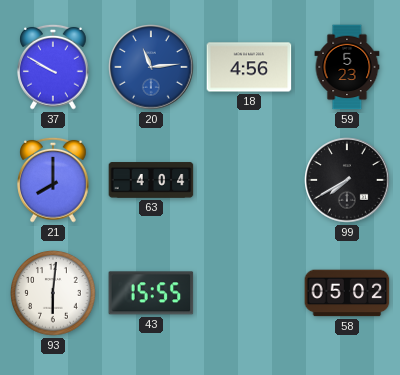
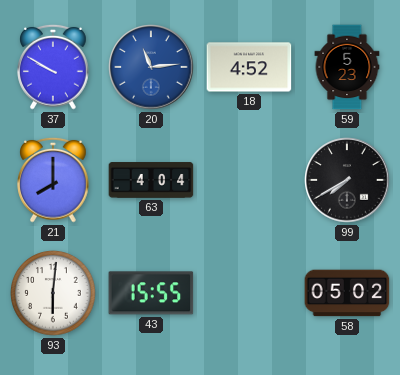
18: 4:56 -> 4:52
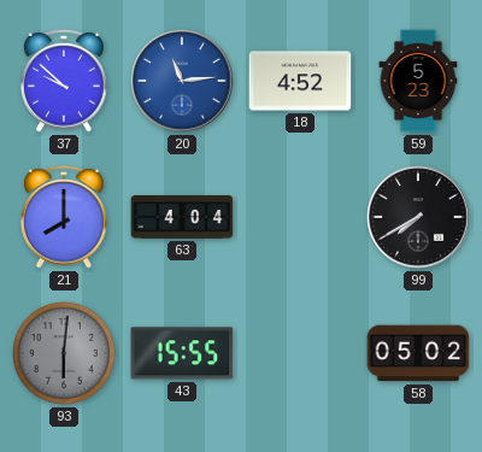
37: 9:50 -> 9:52
93 dial: white -> grey
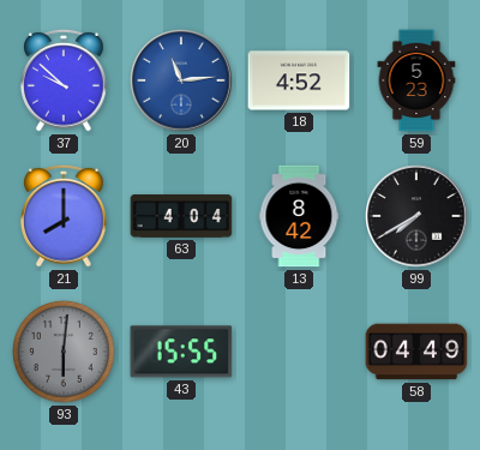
13: none -> 8:42
58: 05:02 -> 04:49
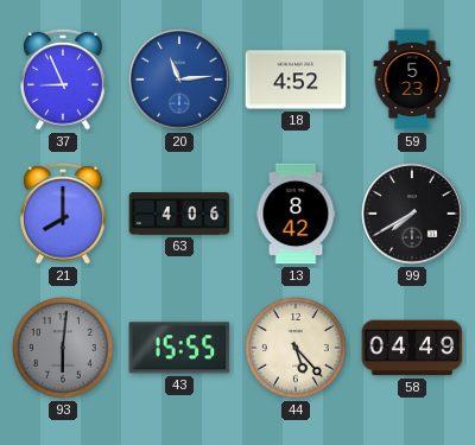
37: 9:52 -> 8:56
63: 4:04 -> 4:06
44: none -> 5:23
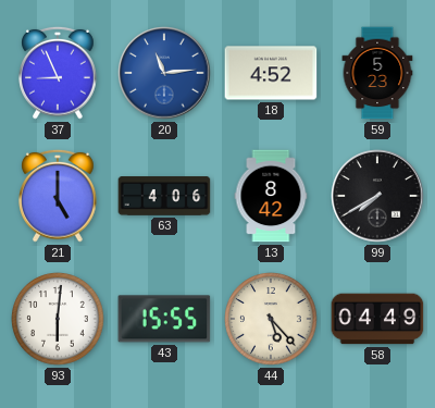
21: 8:00 -> 5:00
93 dial: grey -> white
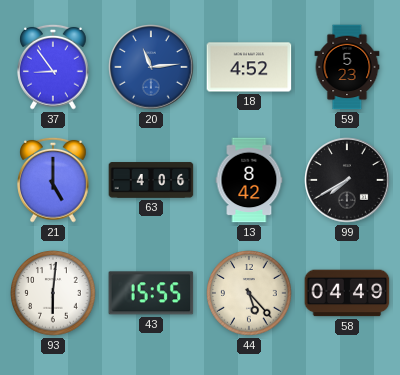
37: 8:56 -> 8:54
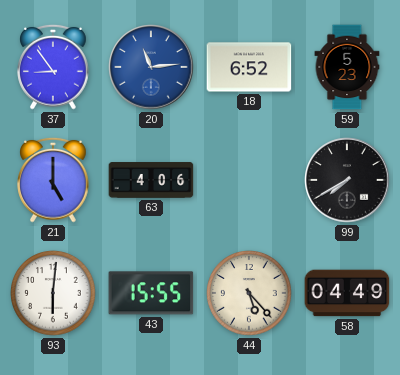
18: 4:52 -> 6:52
13: 8:42 -> none
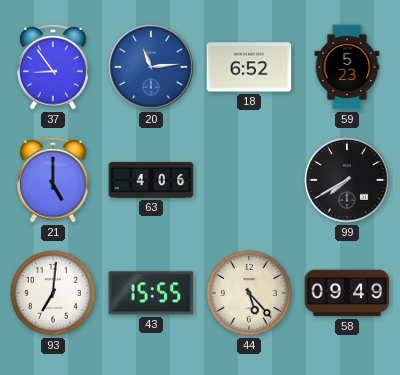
93: 6:01 -> 7:01
58: 04:49 -> 09:49
